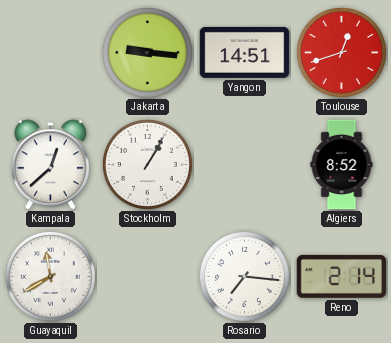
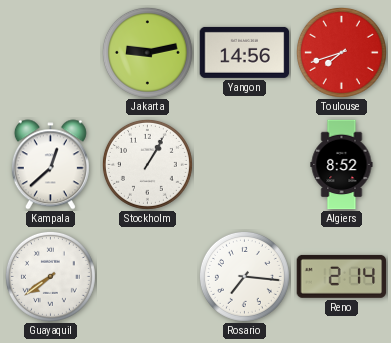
Jakarta: 9:16 -> 9:13
Yangon: 14:51 -> 14:56
Toulouse: 12:42 -> 7:42
Guayaquil: 11:40 -> 7:39
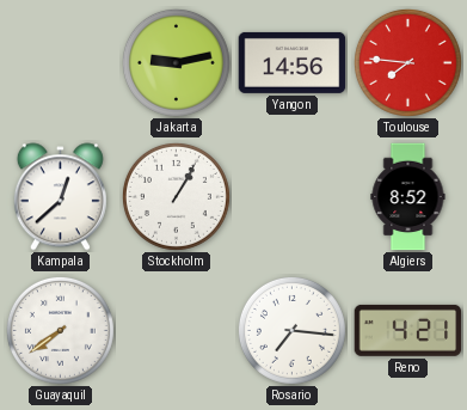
Toulouse: 7:42 -> 7:46
Reno: 2:14 -> 4:21
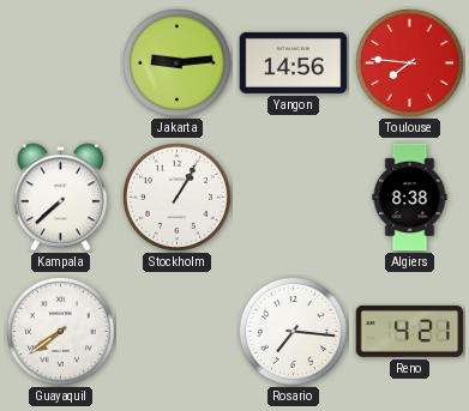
Jakarta: 9:13 -> 9:14
Kampala: 12:38 -> 7:38
Algiers: 8:52 -> 8:38
